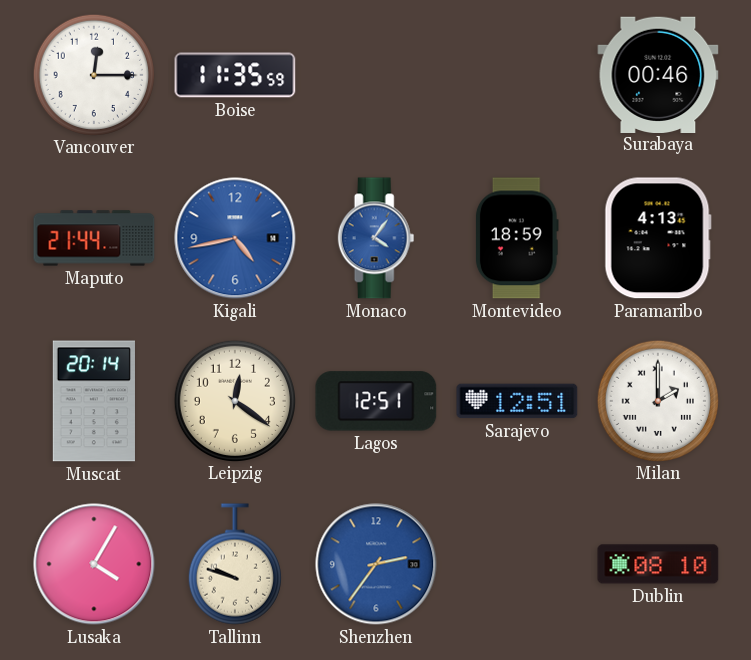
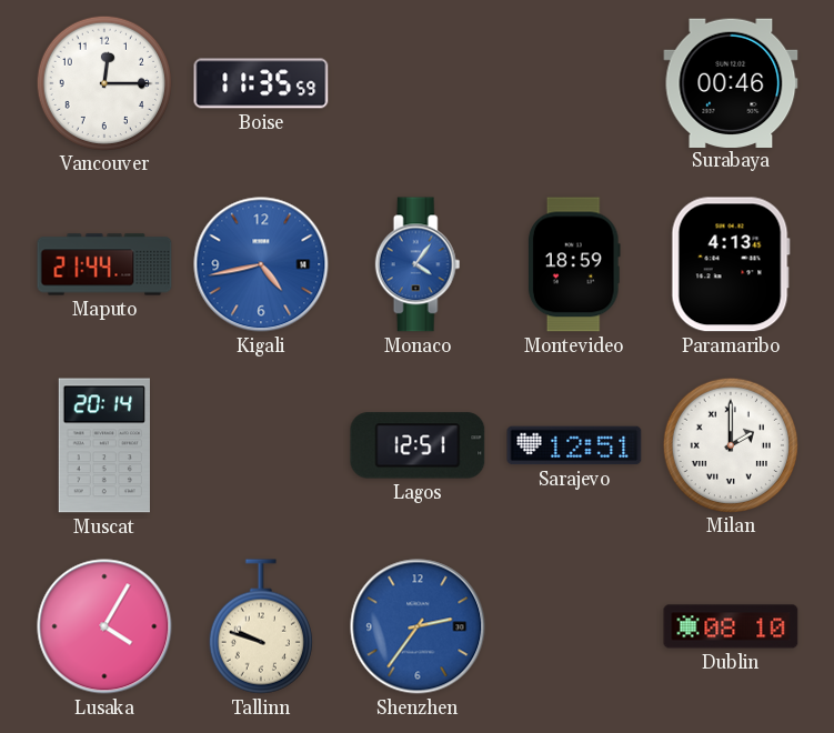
Leipzig: 12:21 -> none
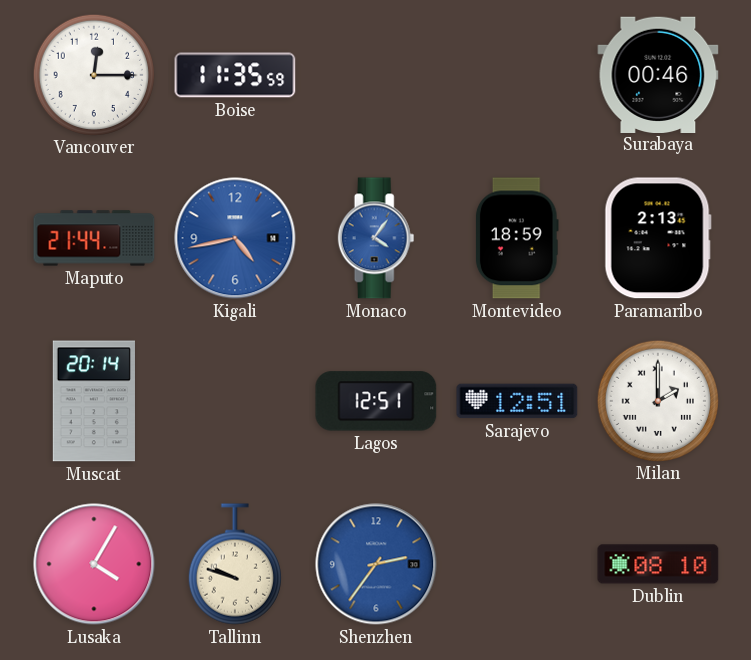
Paramaribo: 4:13 -> 2:13
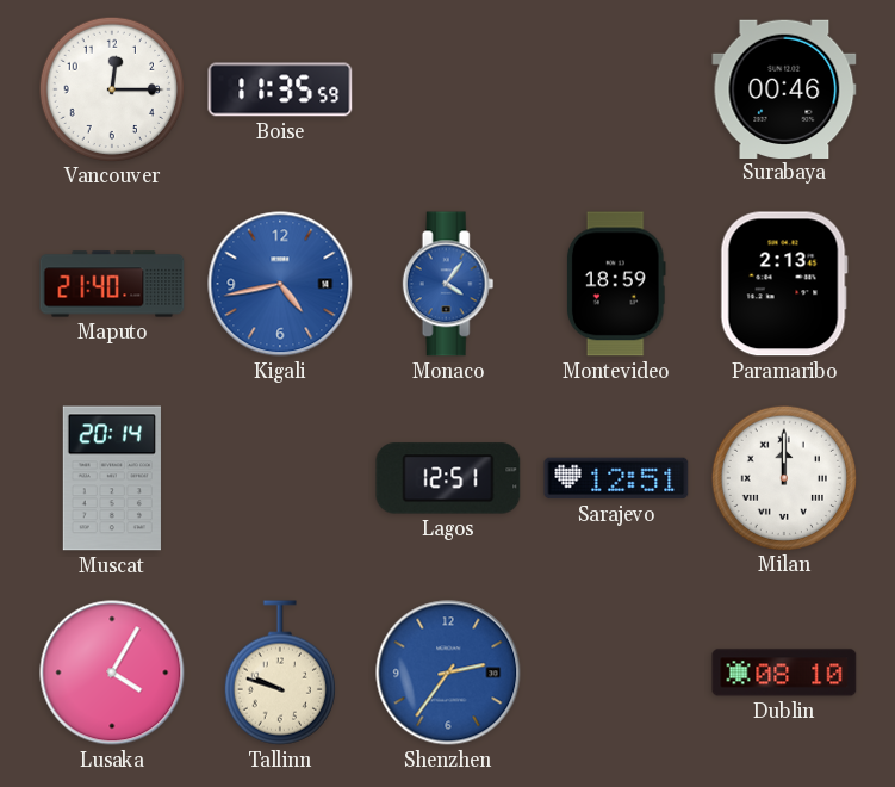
Maputo: 21:44 -> 21:40
Milan: 2:00 -> 12:00
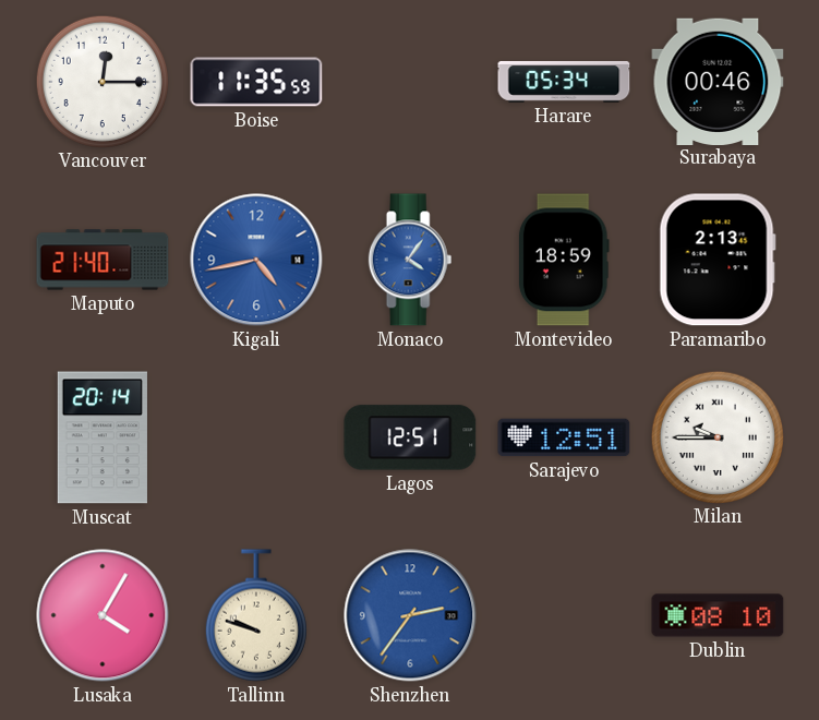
Harare: none -> 05:34
Milan: 12:00 -> 9:45
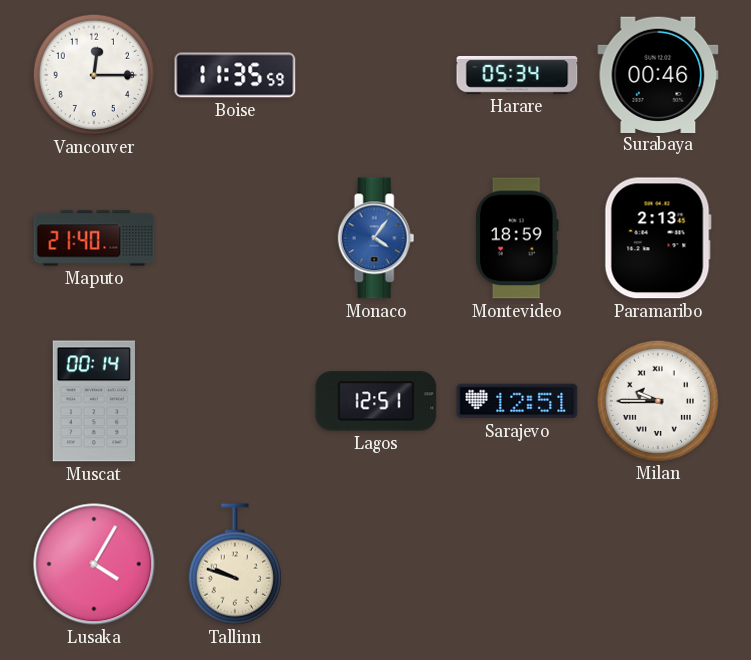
Kigali: 4:43 -> none
Muscat: 20:14 -> 00:14
Shenzhen: 2:36 -> none
Dublin: 08:10 -> none
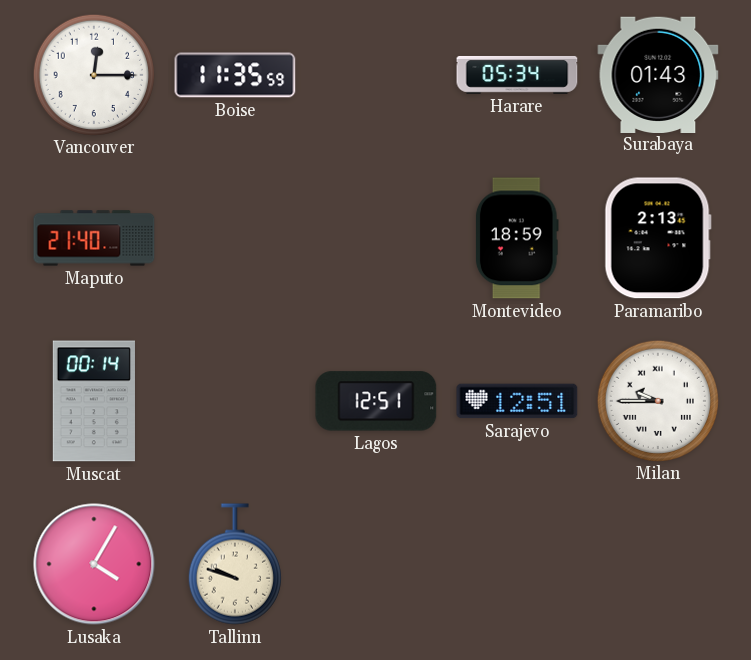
Surabaya: 00:46 -> 01:43
Monaco: 4:06 -> none
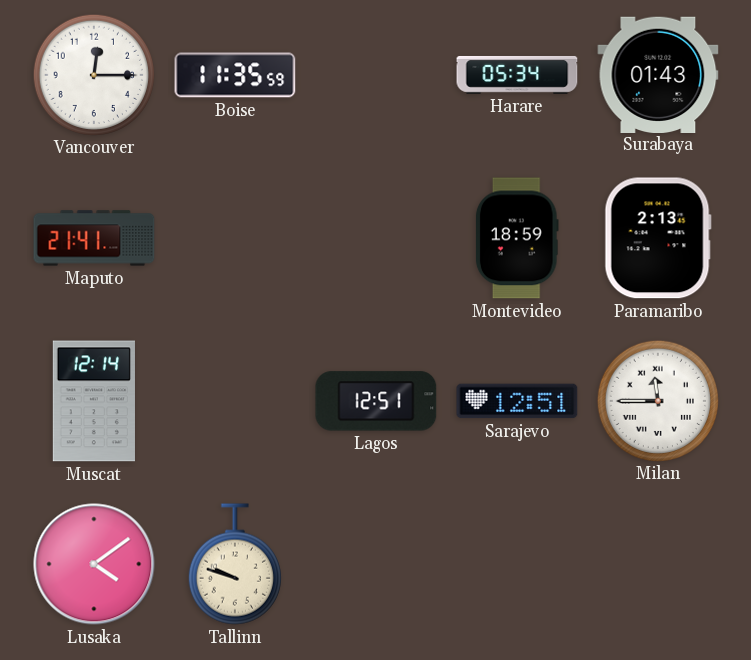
Maputo: 21:40 -> 21:41
Muscat: 00:14 -> 12:14
Milan: 9:45 -> 11:45
Lusaka: 4:05 -> 4:09
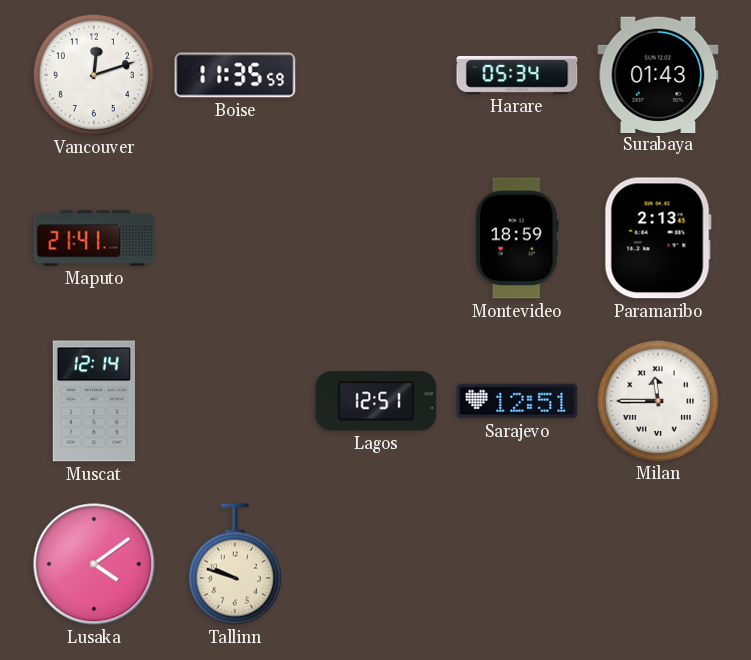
Vancouver: 12:15 -> 12:12
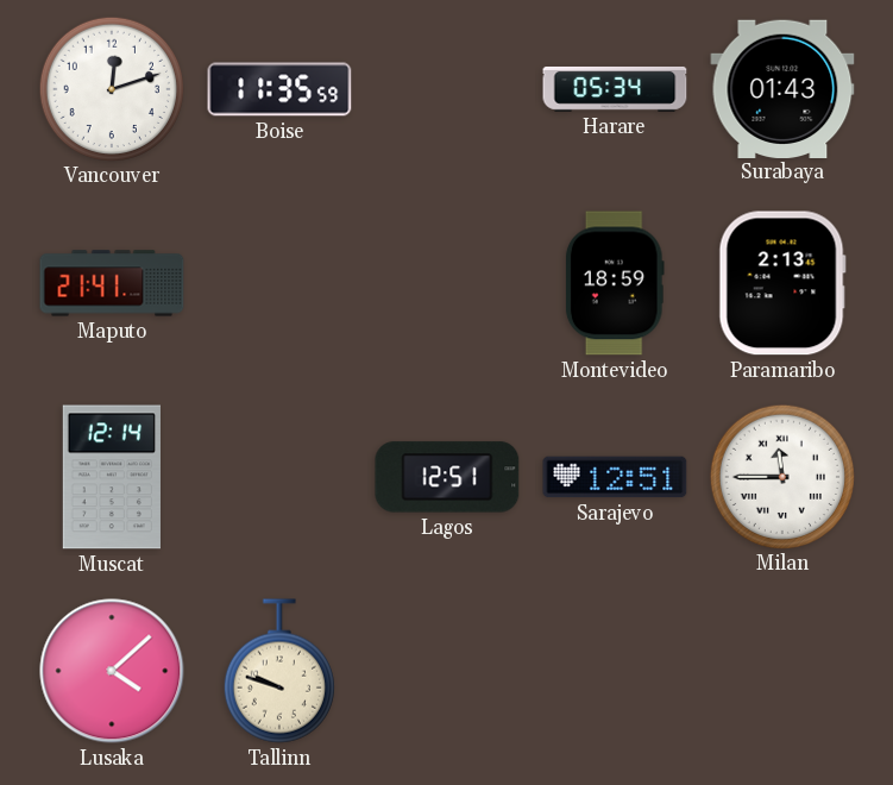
Lusaka: 4:09 -> 4:08
